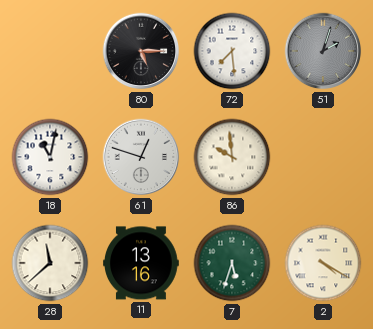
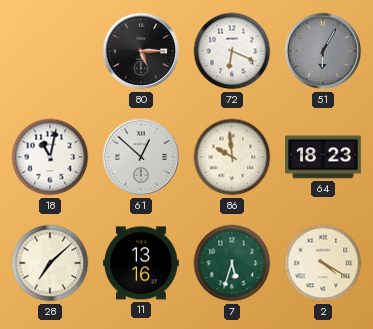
72: 7:29 -> 6:19
51: 2:03 -> 6:05
61: 12:48 -> 12:52
64: none -> 18:23
28: 11:38 -> 7:08
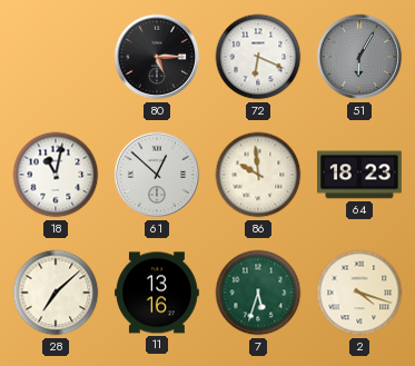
2: 4:20 -> 4:18
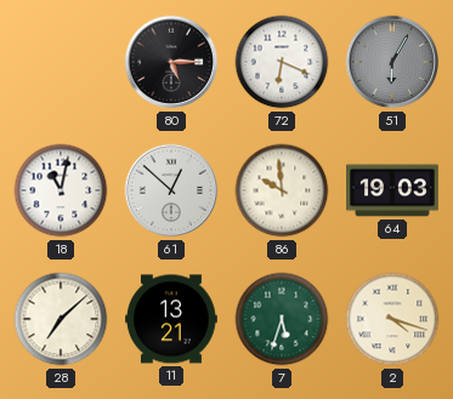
64: 18:23 -> 19:03
11: 13:16 -> 13:21
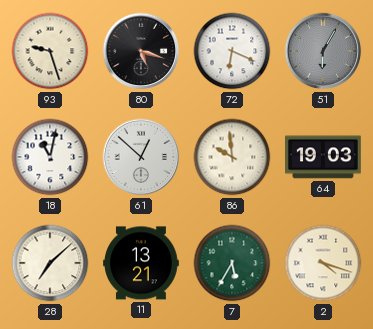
93: none -> 9:27
80: 5:15 -> 5:18
7: 5:33 -> 5:35
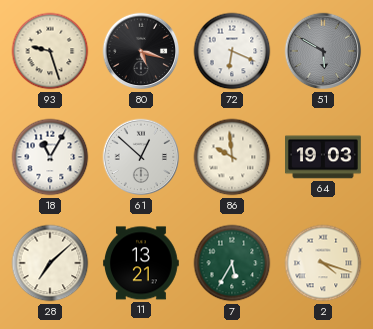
51: 6:05 -> 5:50
18: 11:02 -> 11:05
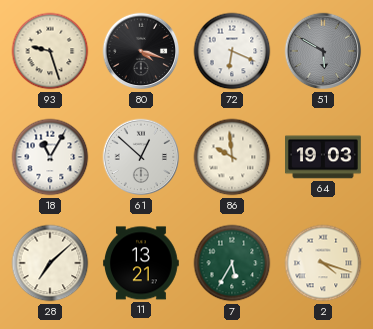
80: 5:18 -> 4:18
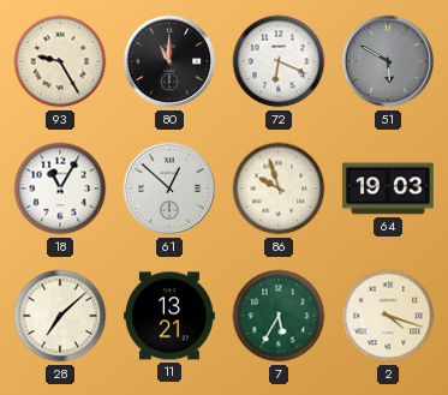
93: 9:27 -> 9:25
80: 4:18 -> 11:00
86: 9:59 -> 9:57
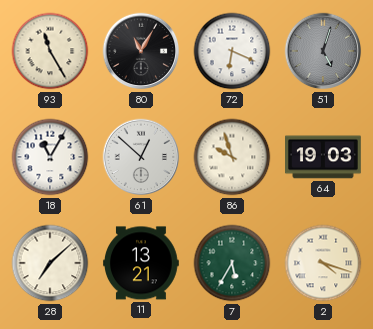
93: 9:25 -> 11:25
80: 11:00 -> 11:05
51: 5:50 -> 5:03
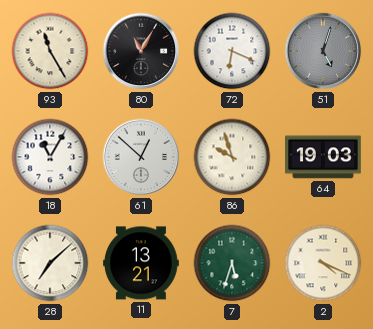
7: 5:35 -> 5:33
2: 4:18 -> 4:19
